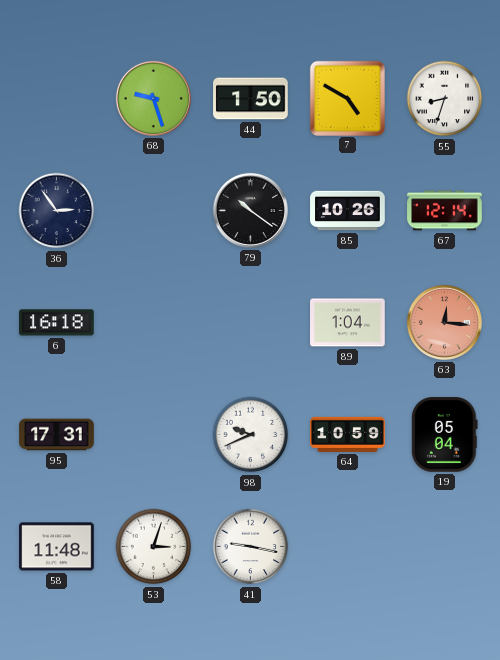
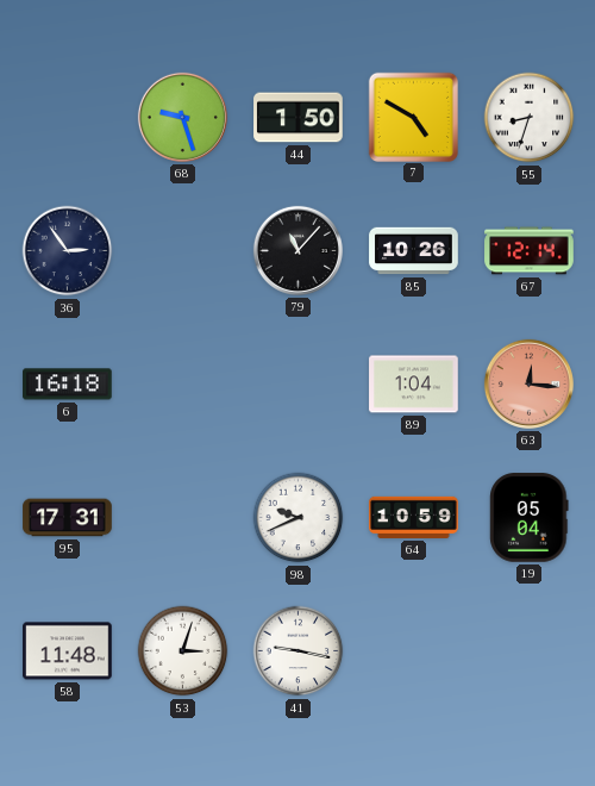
79: 10:21 -> 11:07
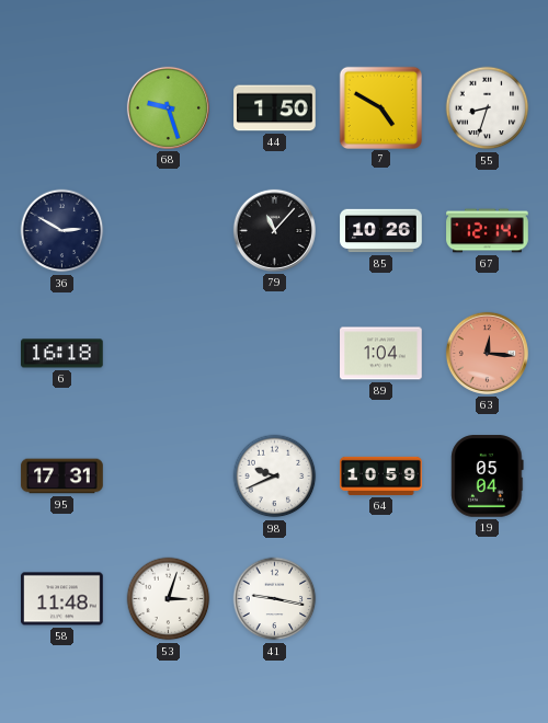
36: 2:54 -> 2:50
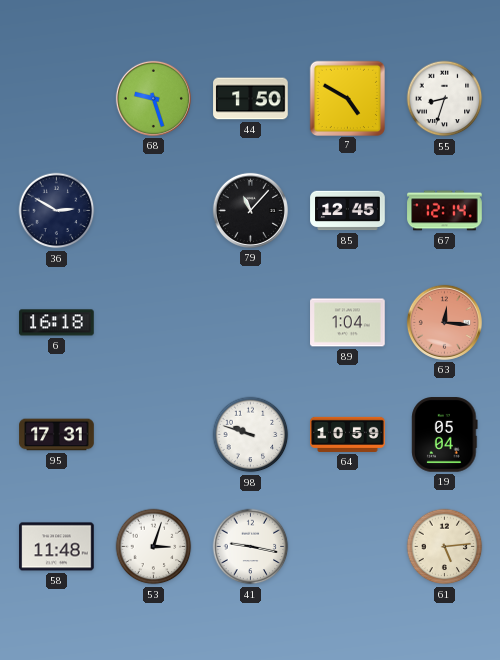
85: 10:26 -> 12:45
98: 9:41 -> 9:48
61: none -> 5:14
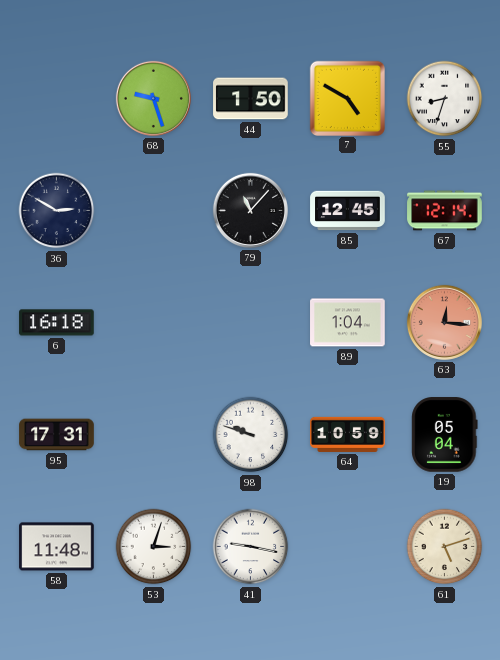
61: 5:14 -> 5:12
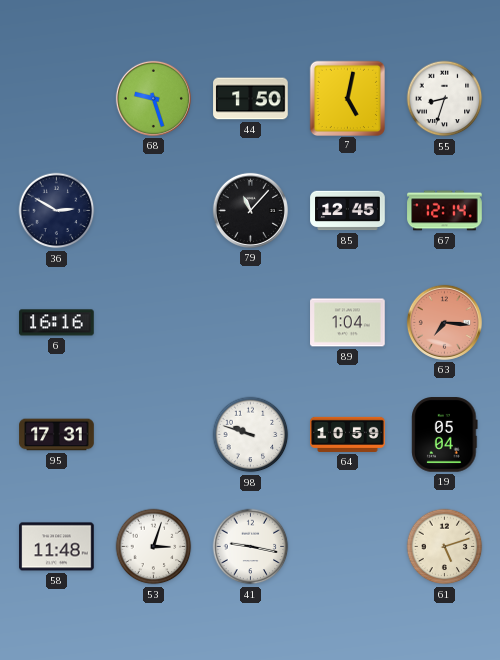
7: 4:50 -> 5:02
6: 16:18 -> 16:16
63: 12:16 -> 7:16
